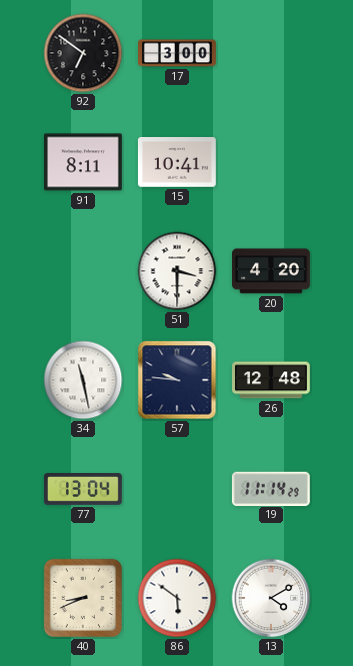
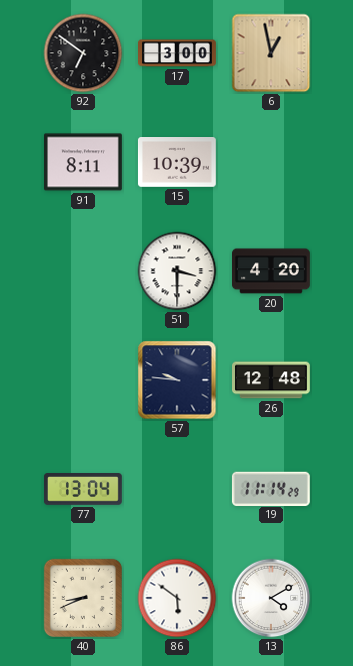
6: none -> 12:58
15: 10:41 -> 10:39
34: 11:28 -> none
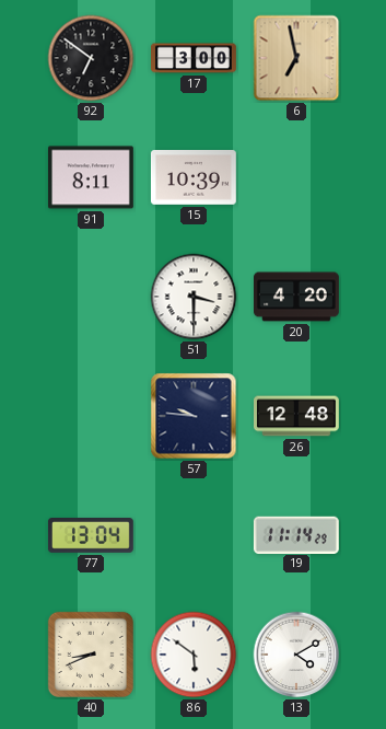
6: 12:58 -> 6:58
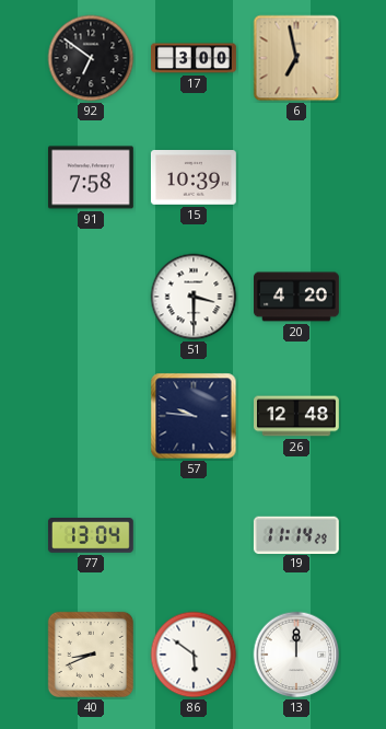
91: 8:11 -> 7:58
13: 4:10 -> 12:00
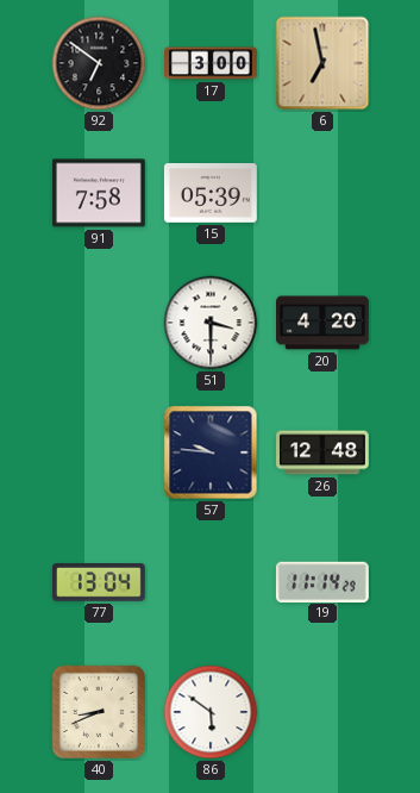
15: 10:39 -> 05:39
13: 12:00 -> none
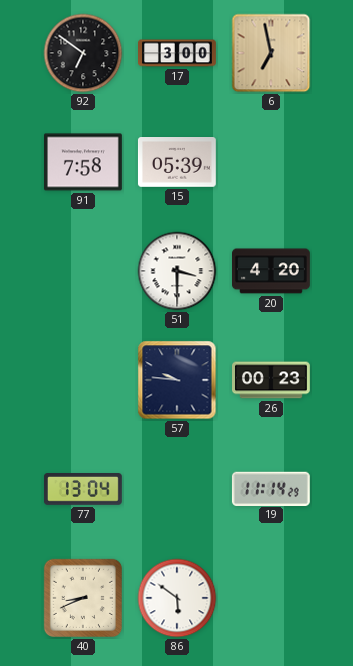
26: 12:48 -> 00:23
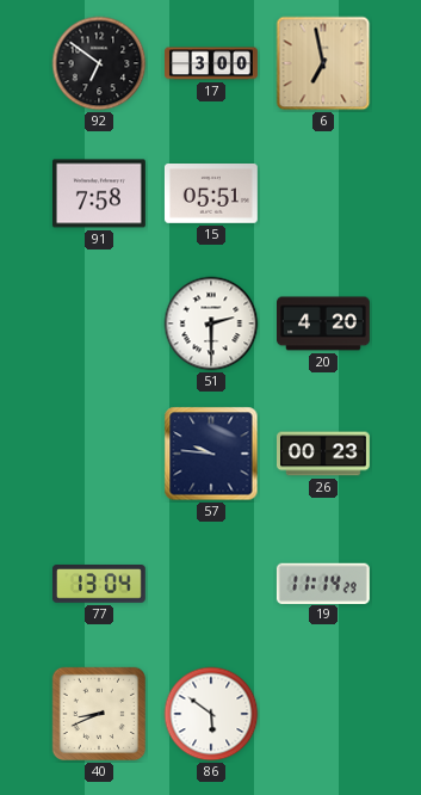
15: 05:39 -> 05:51
51: 3:30 -> 2:30
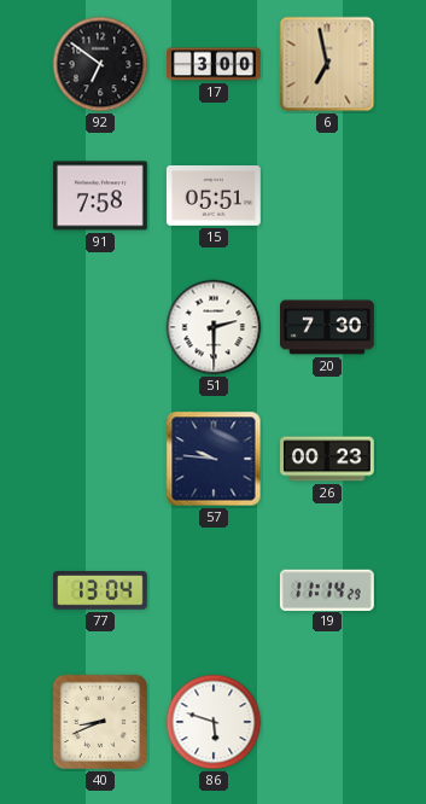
20: 4:20 -> 7:30
86: 5:51 -> 5:48
